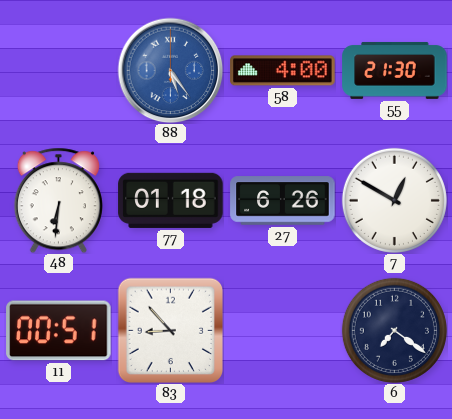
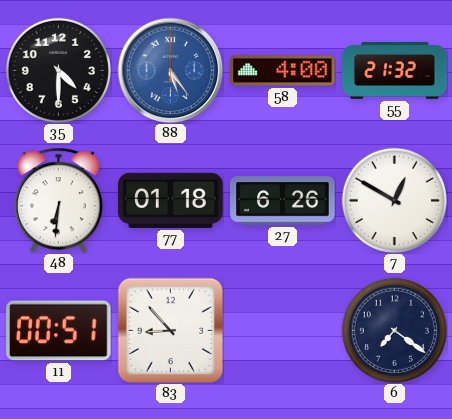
35: none -> 4:30
55: 21:30 -> 21:32
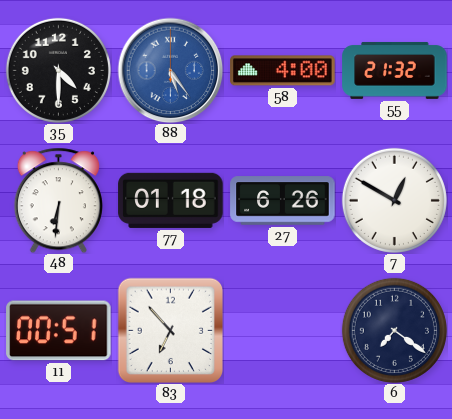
83: 8:53 -> 6:53
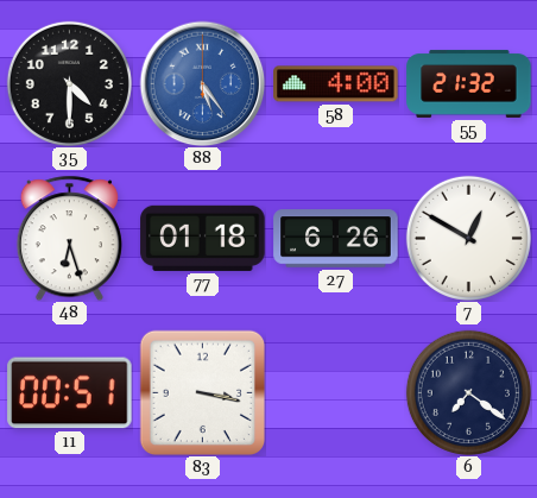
48: 6:31 -> 6:27
83: 6:53 -> 3:17
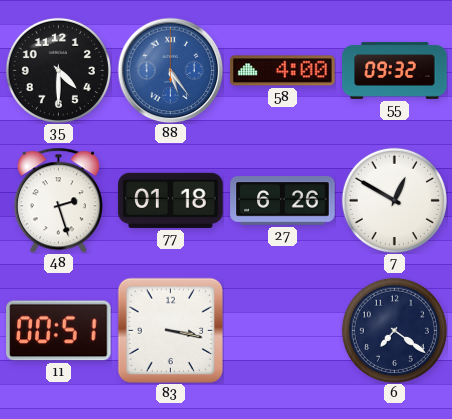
55: 21:32 -> 09:32
48: 6:27 -> 2:27
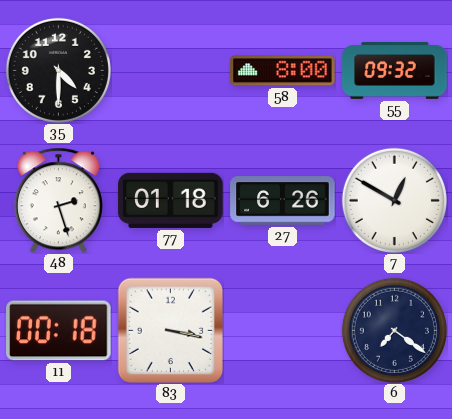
88: 5:24 -> none
58: 4:00 -> 8:00
11: 00:51 -> 00:18
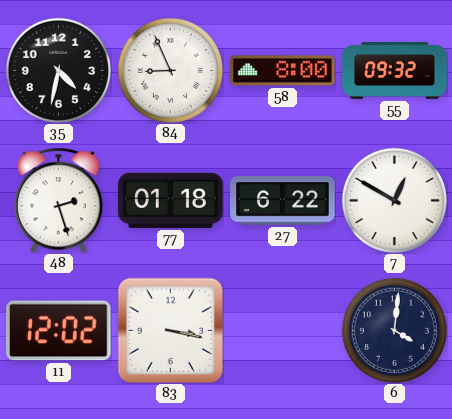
35: 4:30 -> 4:32
84: none -> 8:56
27: 6:26 -> 6:22
11: 00:18 -> 12:02
6: 7:21 -> 4:01
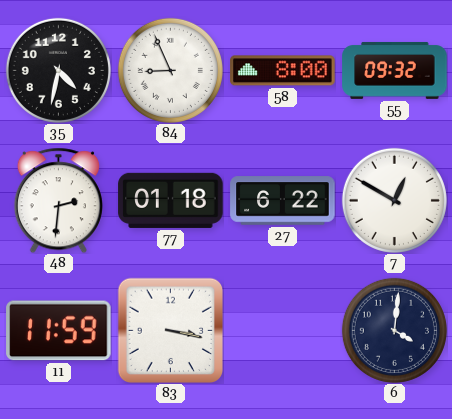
48: 2:27 -> 2:31
11: 12:02 -> 11:59
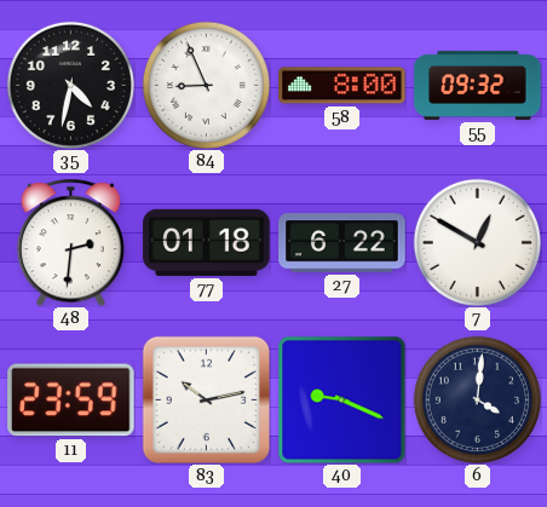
11: 11:59 -> 23:59
83: 3:17 -> 10:13
40: none -> 9:19
